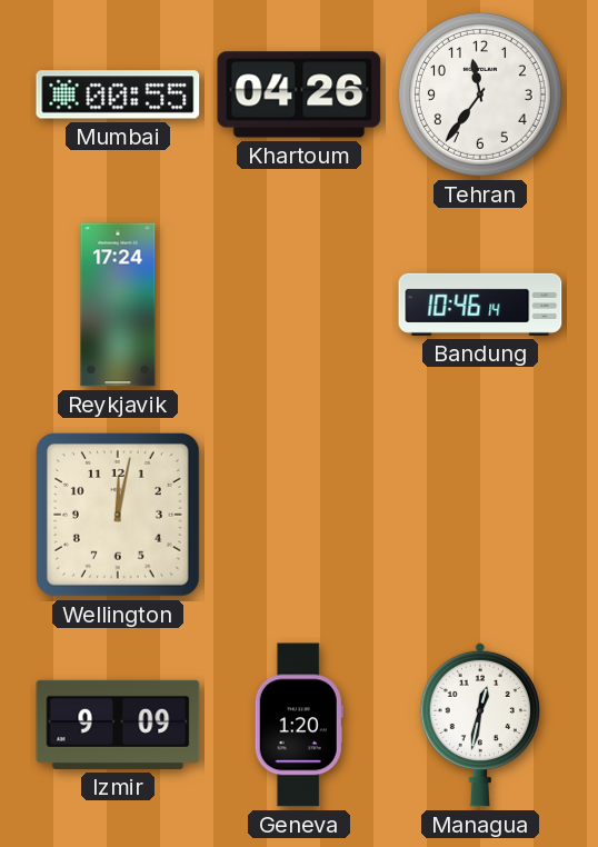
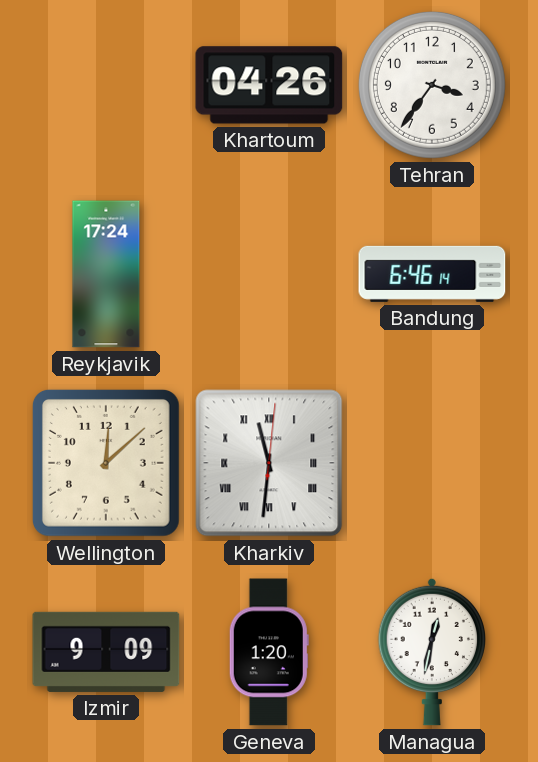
Mumbai: 00:55 -> none
Tehran: 11:36 -> 3:36
Bandung: 10:46 -> 6:46
Wellington: 12:02 -> 12:08
Kharkiv: none -> 11:31
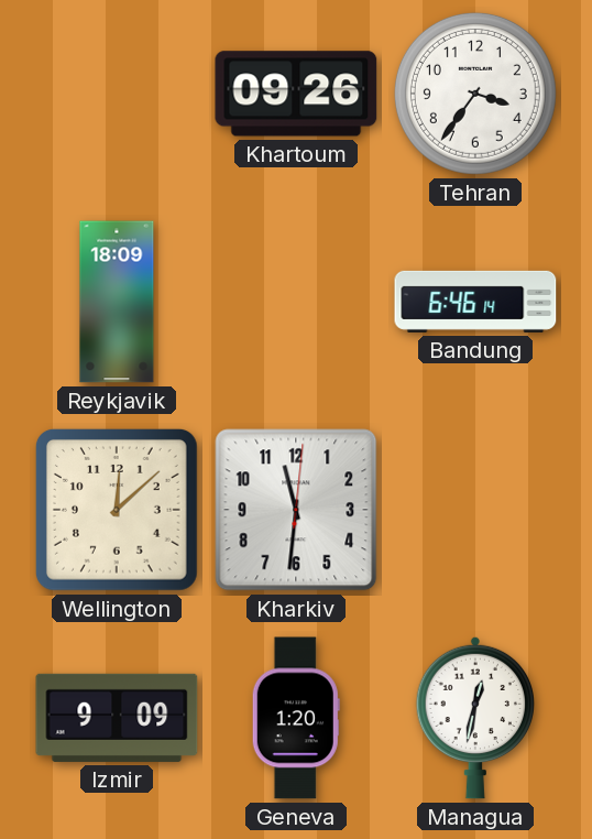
Khartoum: 04:26 -> 09:26
Reykjavik: 17:24 -> 18:09
Kharkiv numerals: Roman -> Arabic
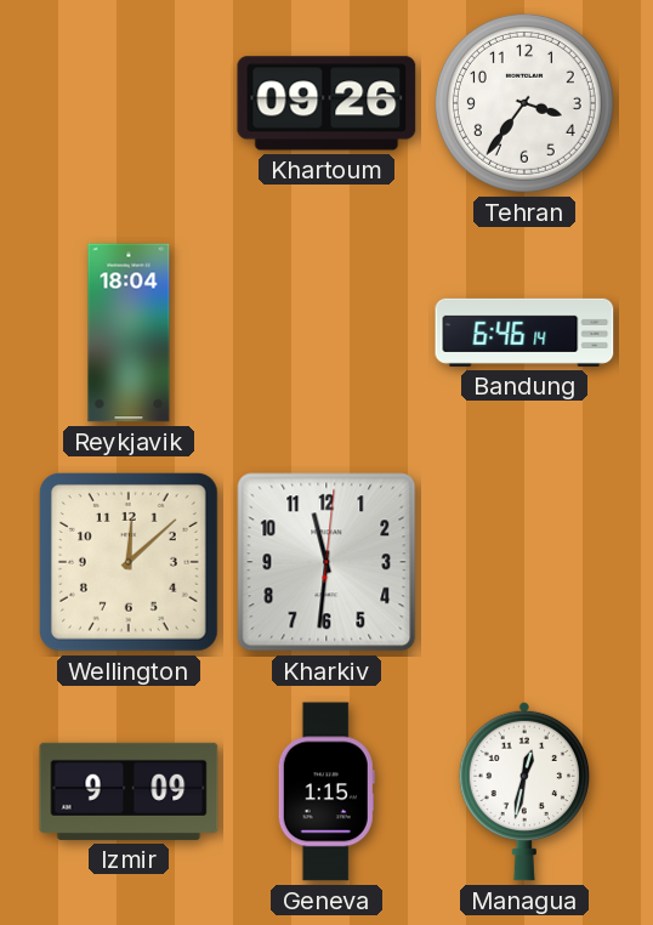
Reykjavik: 18:09 -> 18:04
Geneva: 1:20 -> 1:15
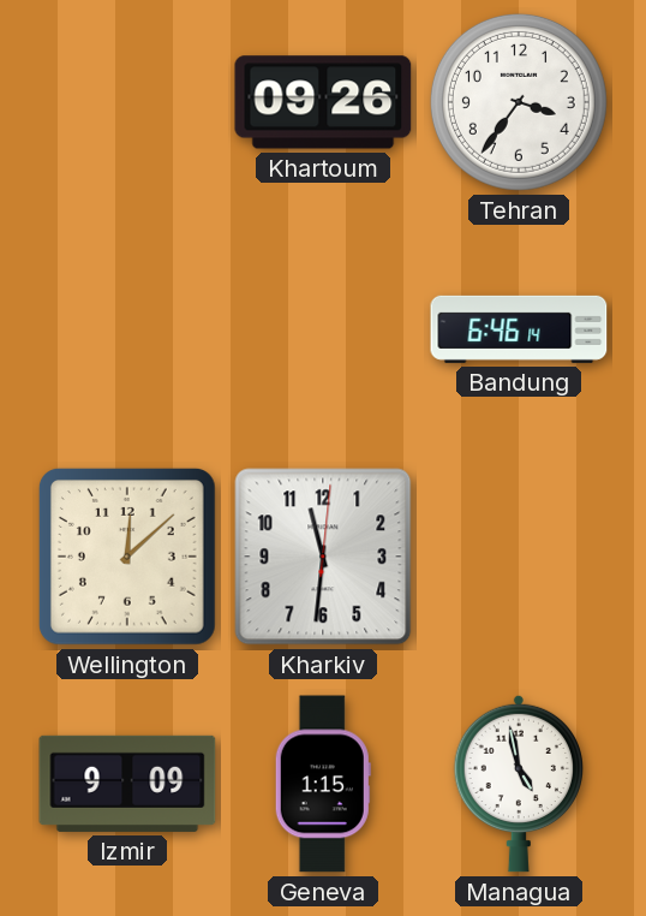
Reykjavik: 18:04 -> none
Managua: 12:32 -> 4:58
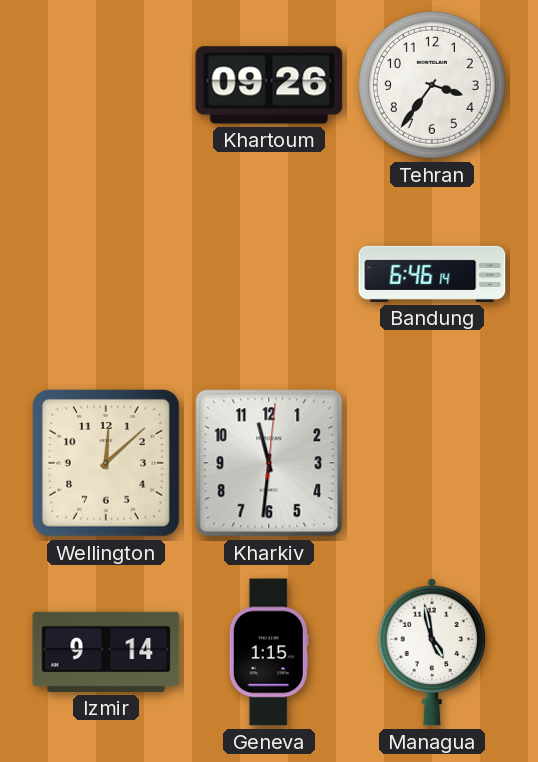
Izmir: 9:09 -> 9:14
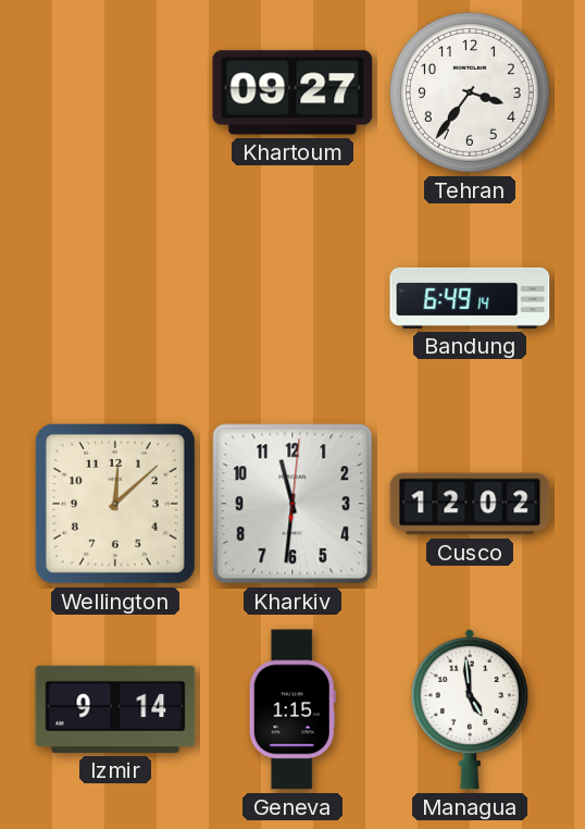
Khartoum: 09:26 -> 09:27
Bandung: 6:46 -> 6:49
Cusco: none -> 12:02
Managua: 4:58 -> 4:59
